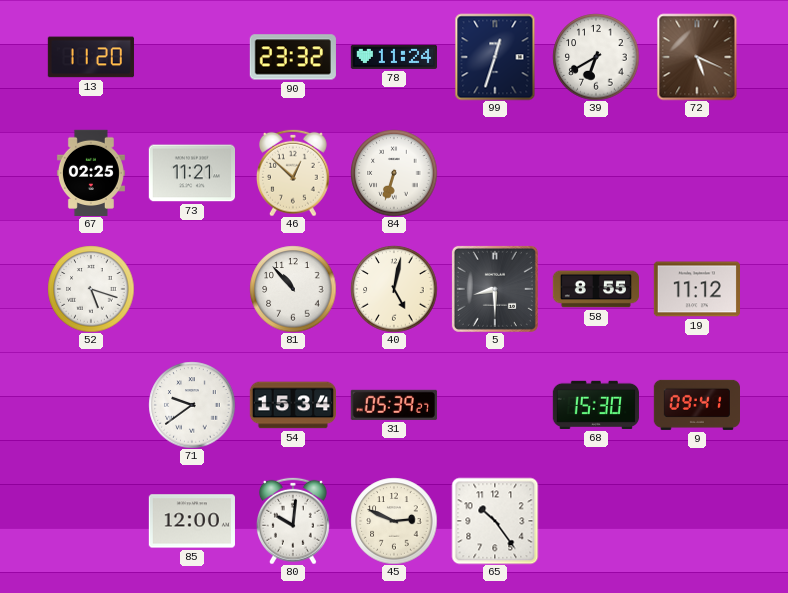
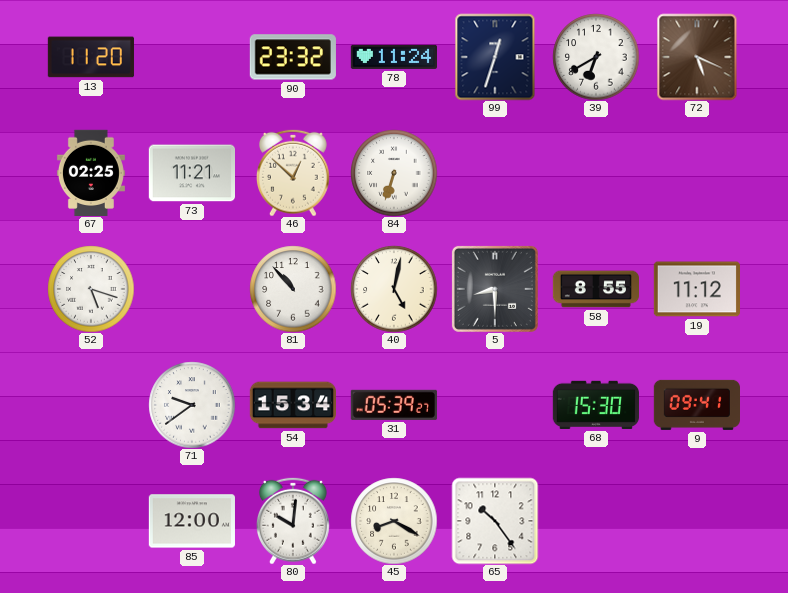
45: 2:49 -> 8:20
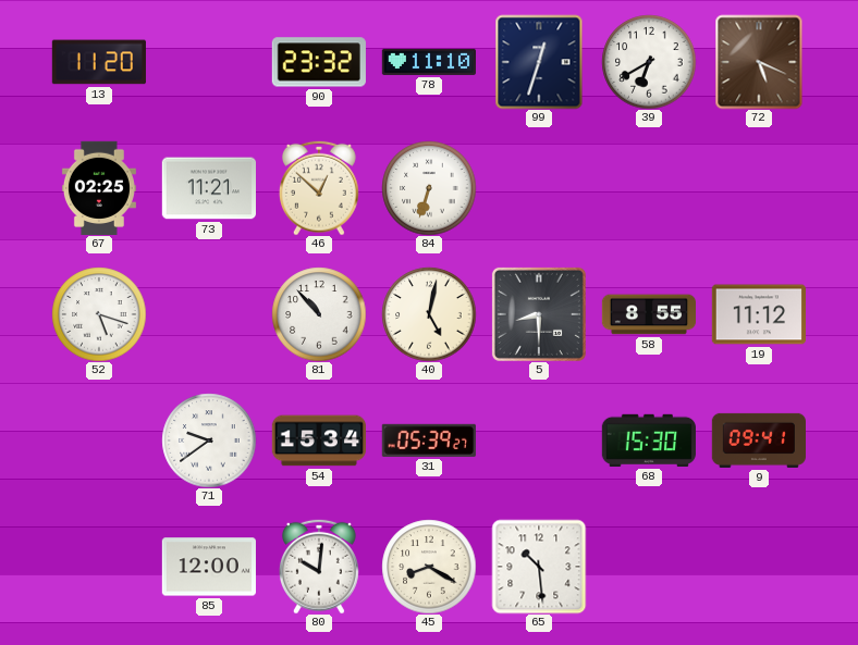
78: 11:24 -> 11:10
65: 10:24 -> 10:29
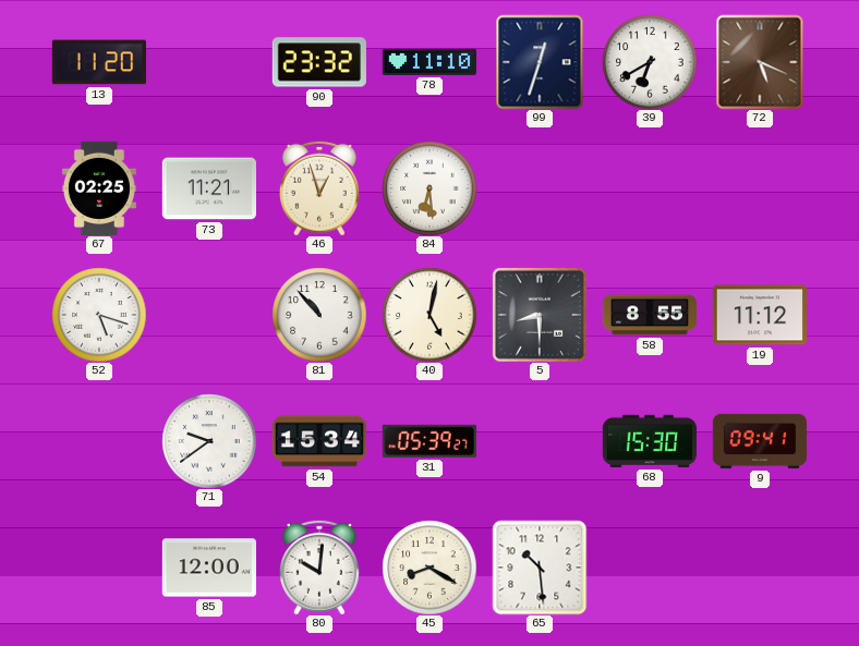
46: 12:52 -> 12:57
84: 6:33 -> 6:29
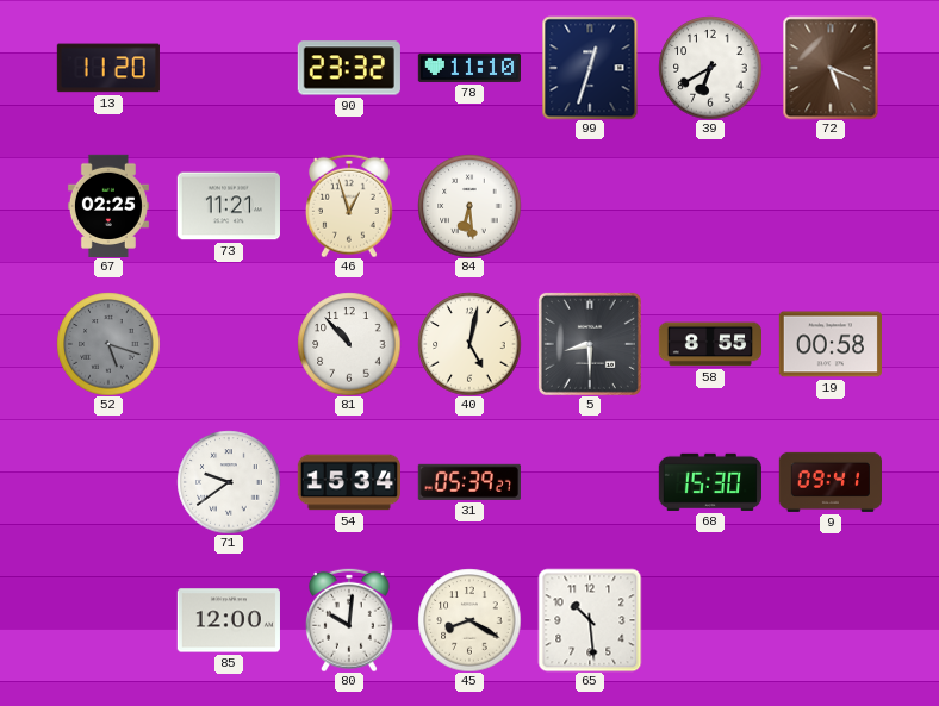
52 dial: white -> grey
19: 11:12 -> 00:58
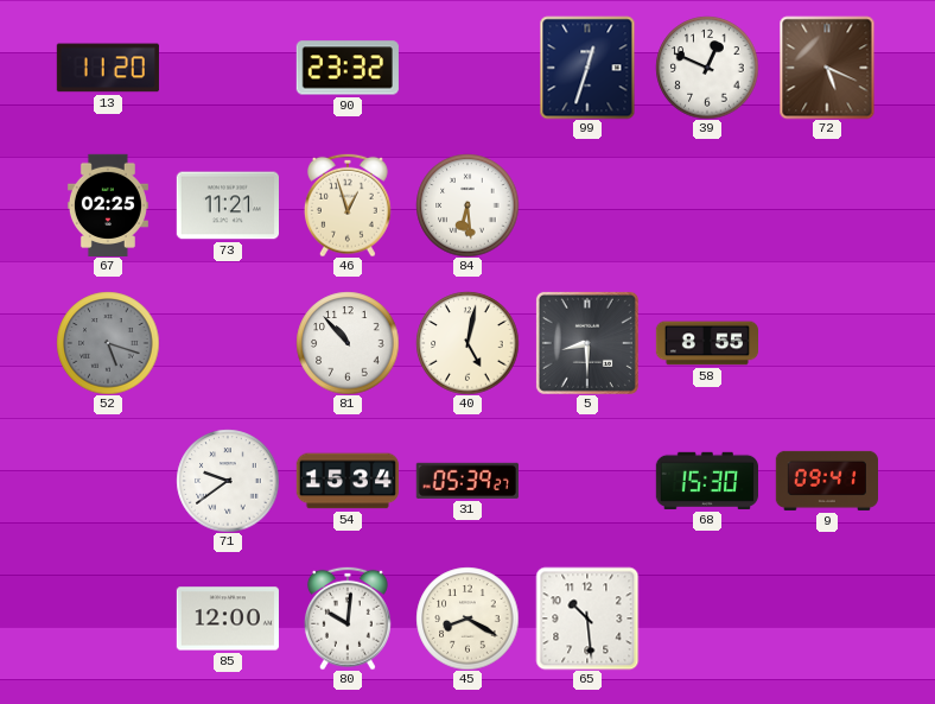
78: 11:10 -> none
39: 6:40 -> 12:49
19: 00:58 -> none
